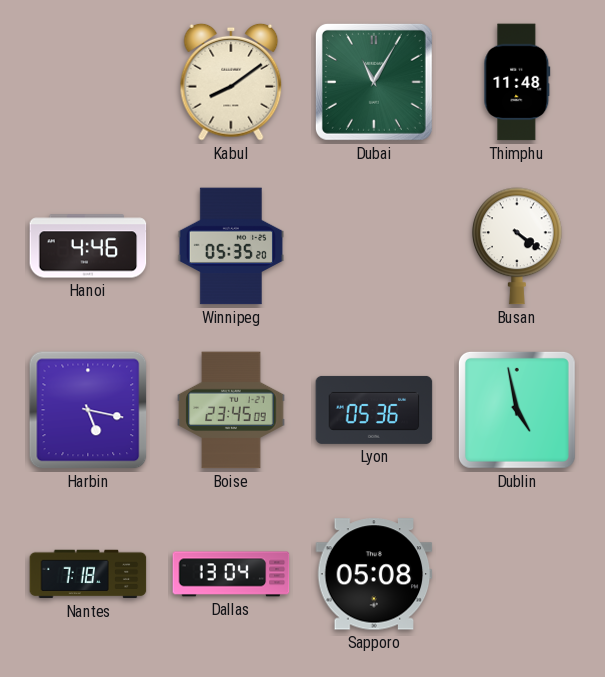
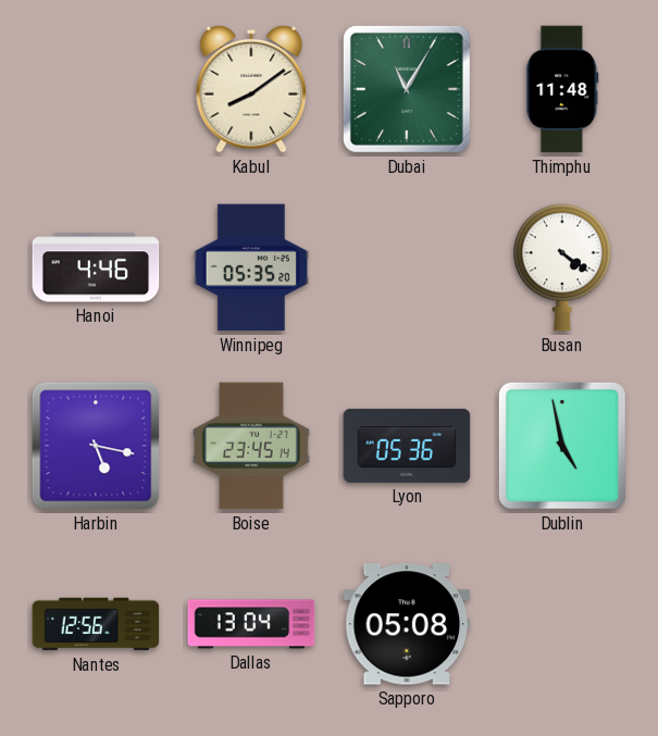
Boise: 23:45:09 -> 23:45:14
Nantes: 7:18 -> 12:56
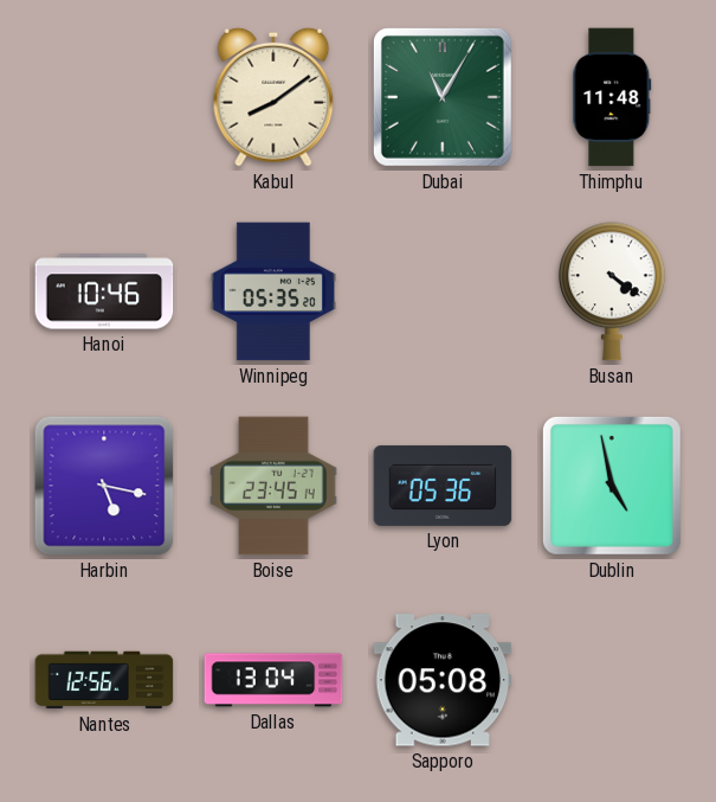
Hanoi: 4:46 -> 10:46
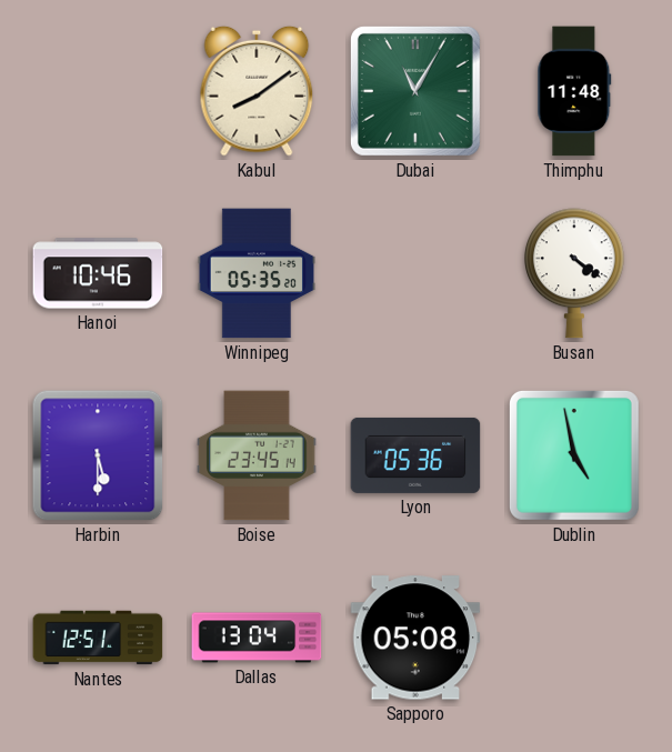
Harbin: 5:17 -> 5:30
Nantes: 12:56 -> 12:51
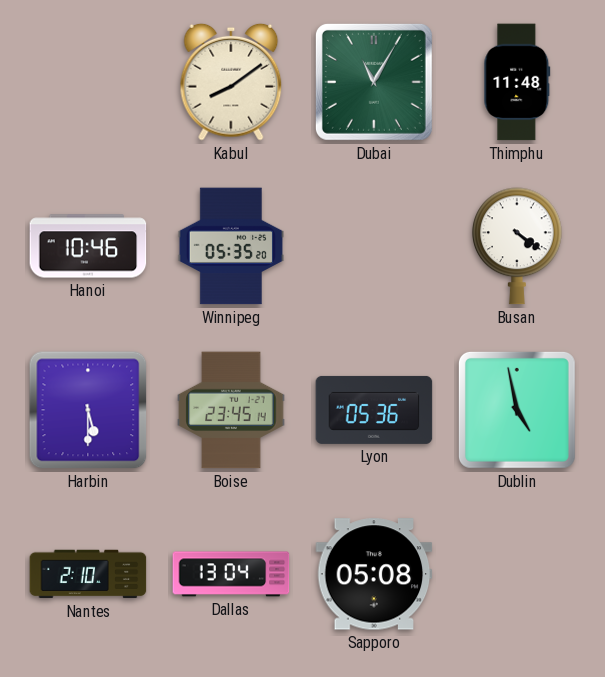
Nantes: 12:51 -> 2:10
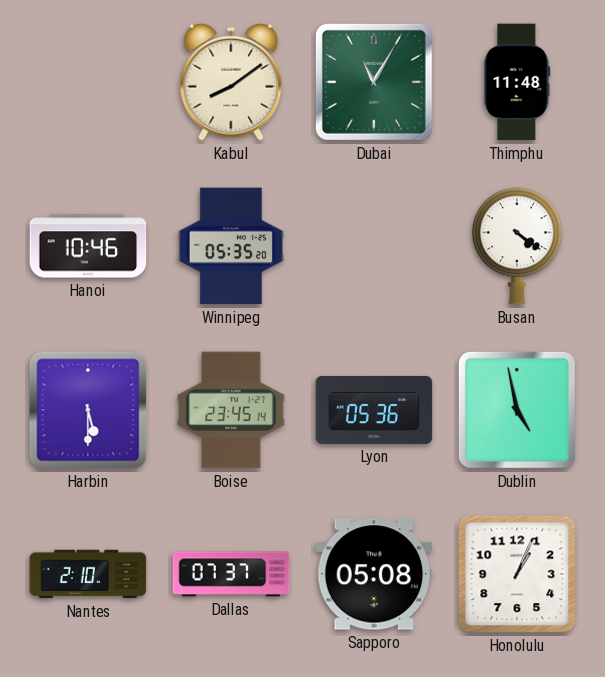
Dallas: 13:04 -> 07:37
Honolulu: none -> 1:04
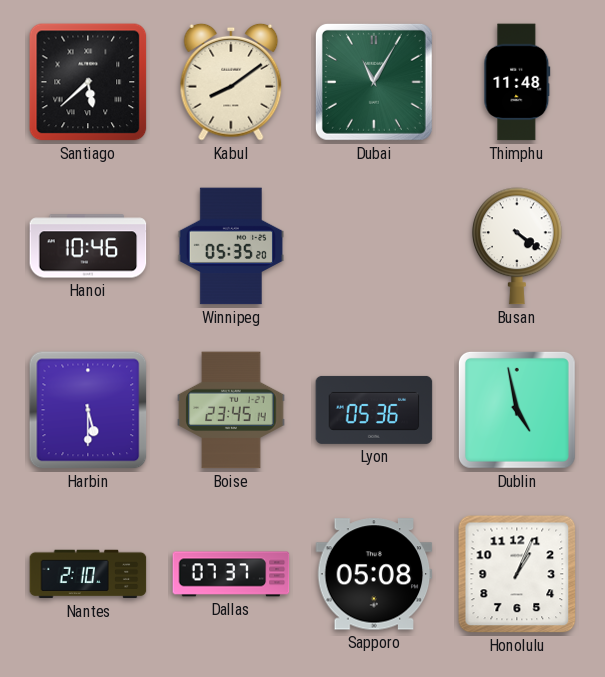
Santiago: none -> 5:38
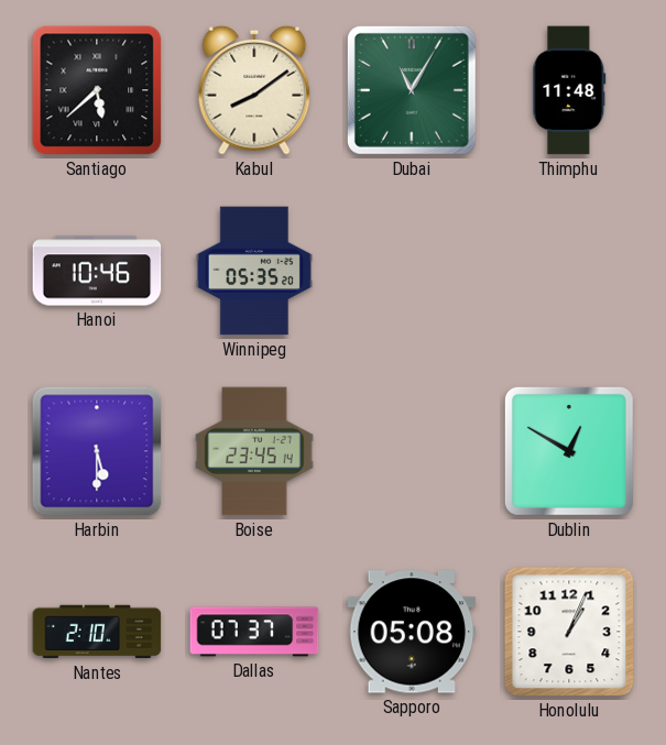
Busan: 4:21 -> none
Lyon: 05:36 -> none
Dublin: 4:58 -> 12:50
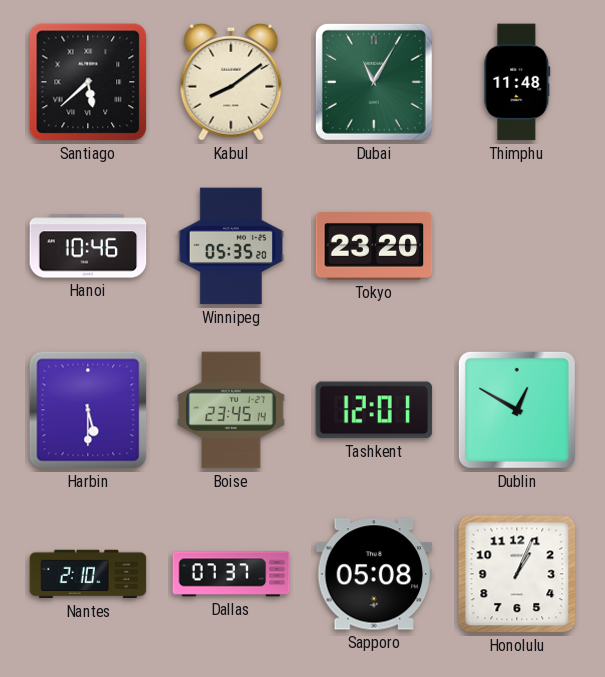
Tokyo: none -> 23:20
Tashkent: none -> 12:01
